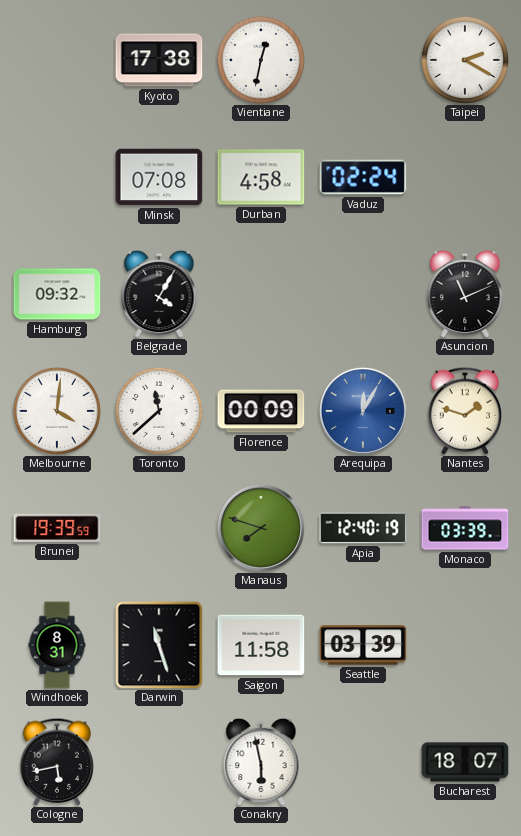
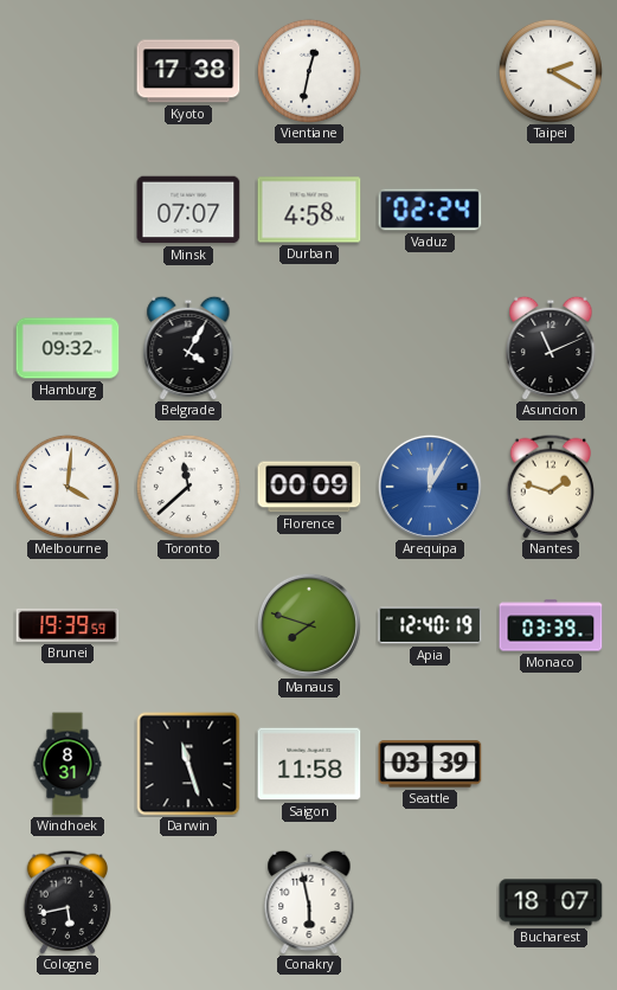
Minsk: 07:08 -> 07:07
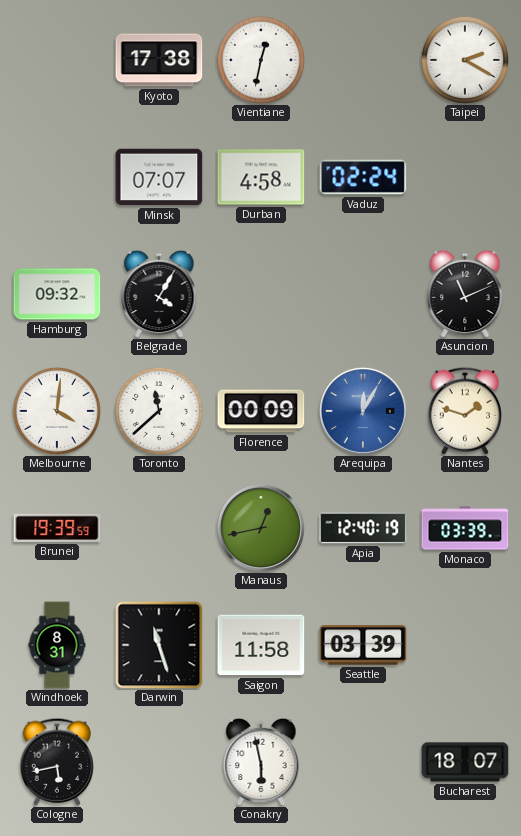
Manaus: 7:48 -> 12:43
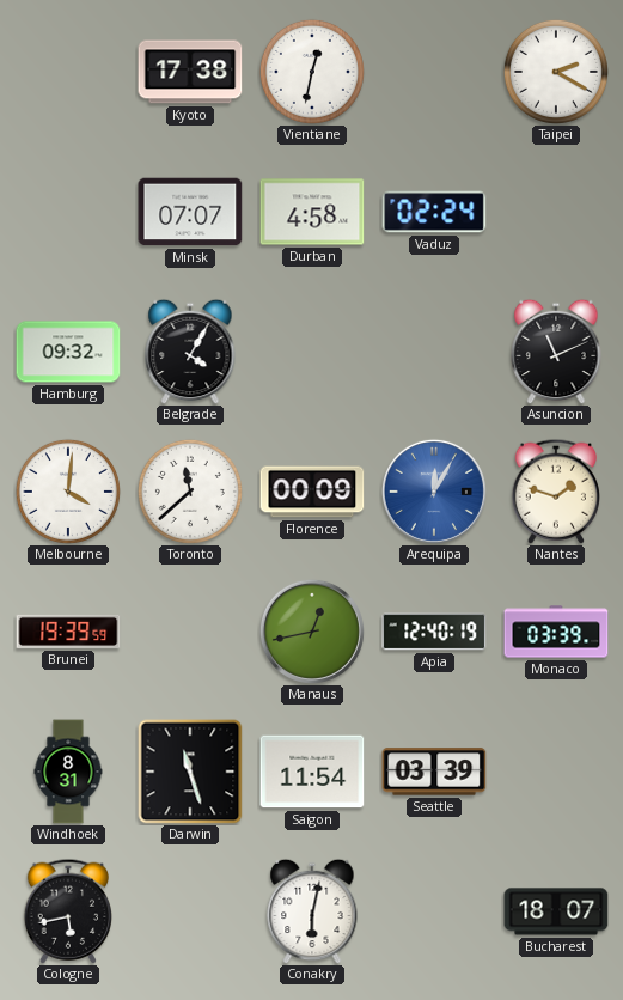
Saigon: 11:58 -> 11:54
Conakry: 5:58 -> 6:02
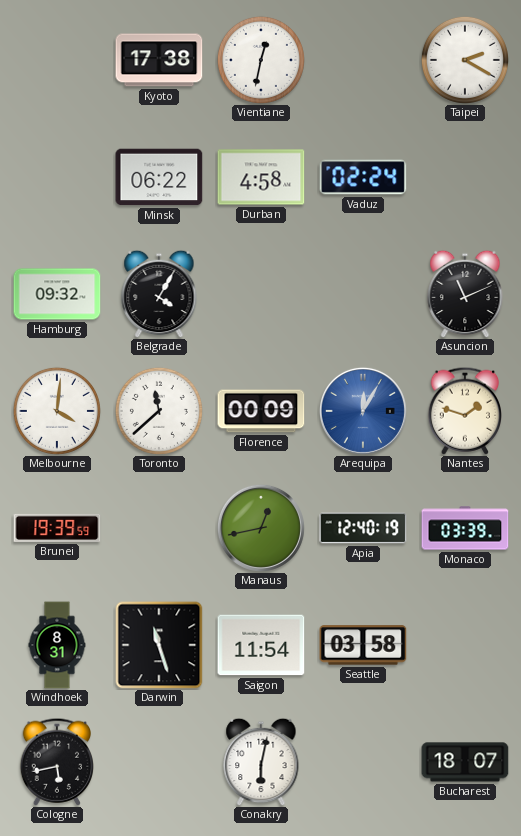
Minsk: 07:07 -> 06:22
Seattle: 03:39 -> 03:58
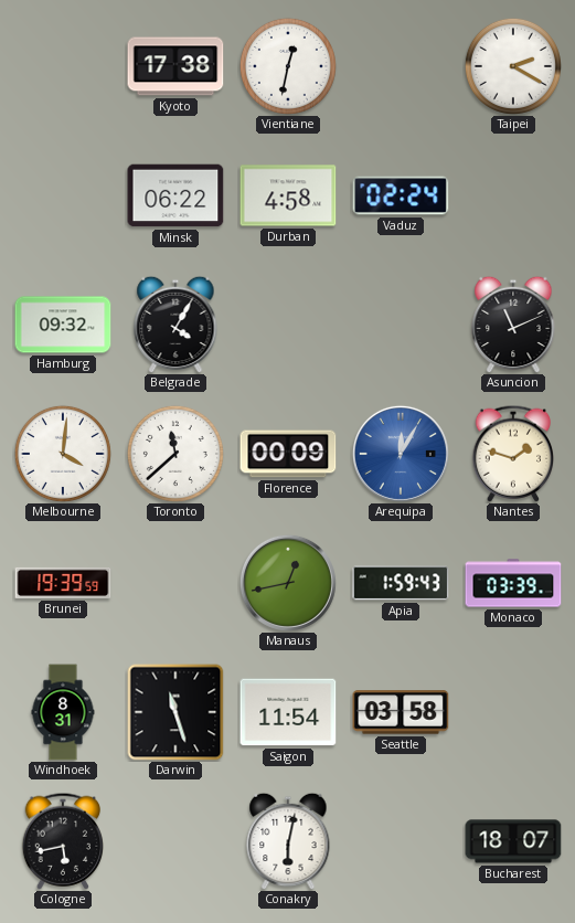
Apia: 12:40 -> 1:59
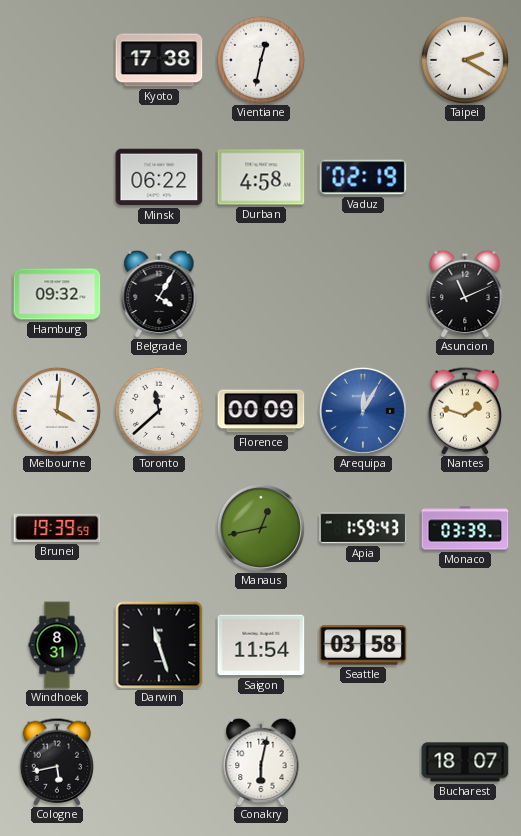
Vaduz: 02:24 -> 02:19
